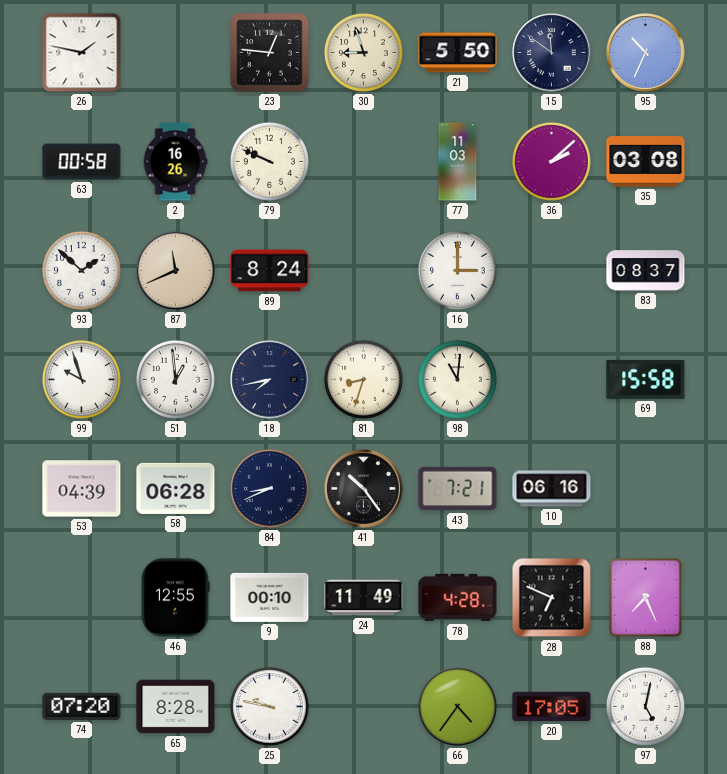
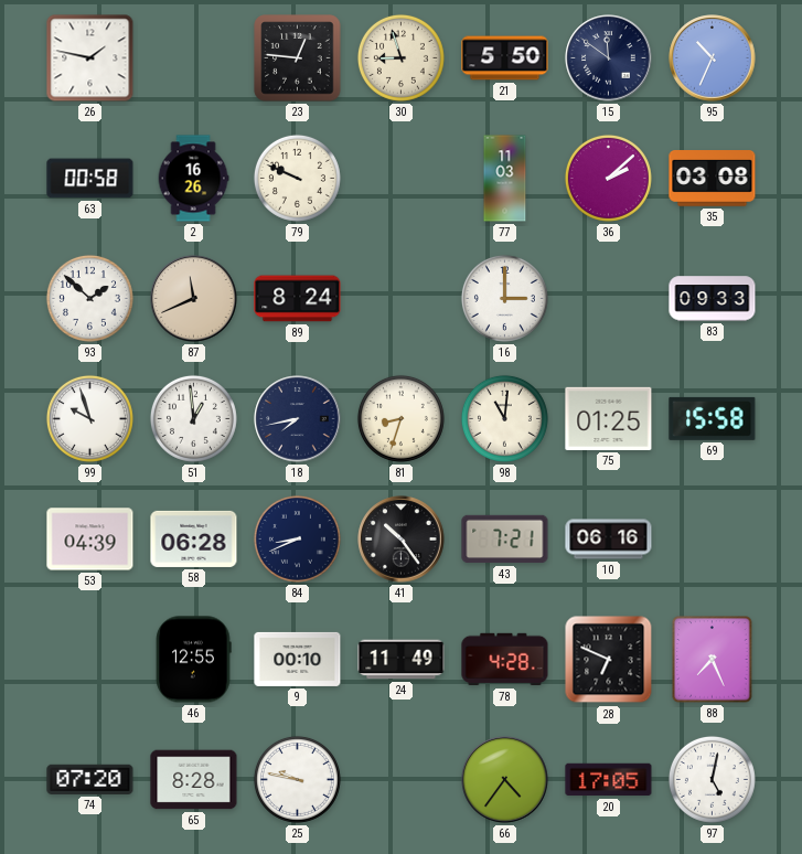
83: 08:37 -> 09:33
75: none -> 01:25
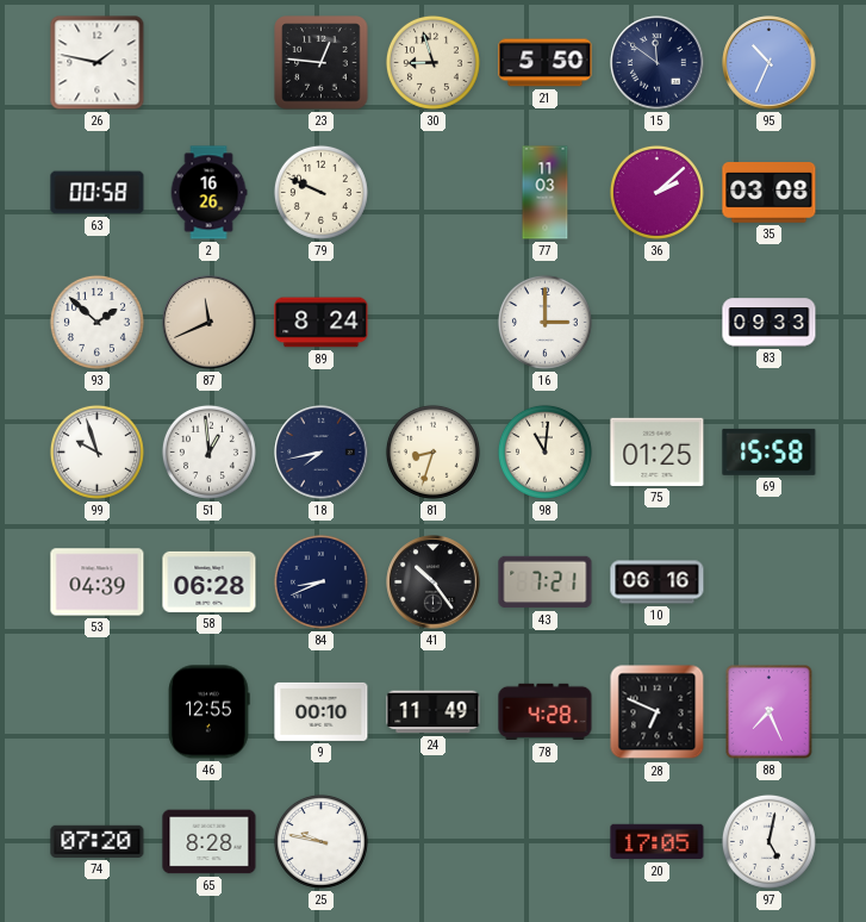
66: 4:36 -> none
